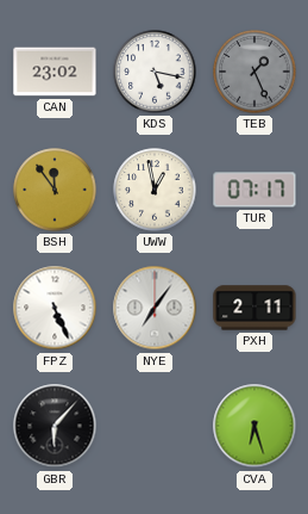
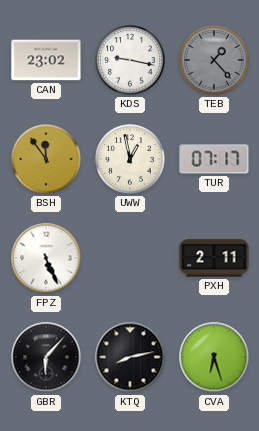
KDS: 5:17 -> 9:17
TEB: 1:26 -> 1:23
NYE: 7:06 -> none
KTQ: none -> 8:13
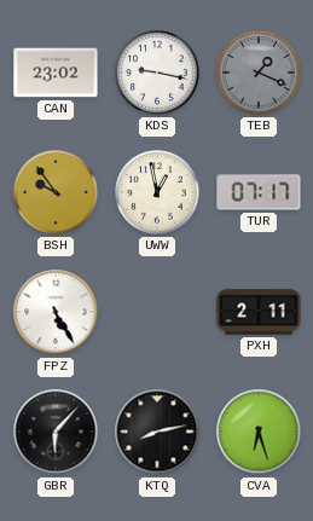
TEB: 1:23 -> 1:19
BSH: 11:54 -> 9:54
FPZ: 5:26 -> 5:25
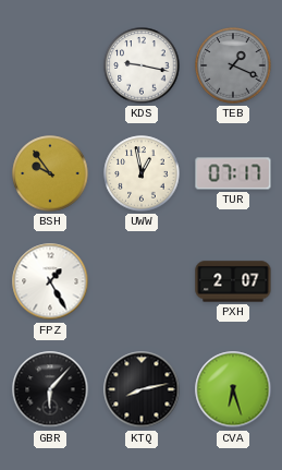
CAN: 23:02 -> none
FPZ: 5:25 -> 1:25
PXH: 2:11 -> 2:07
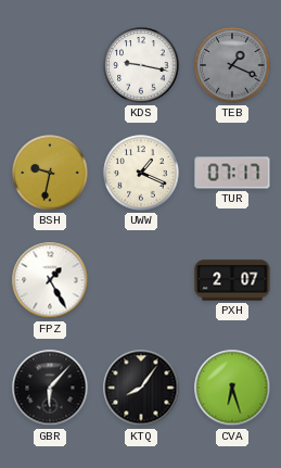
BSH: 9:54 -> 9:32
UWW: 12:58 -> 1:19
KTQ: 8:13 -> 8:06
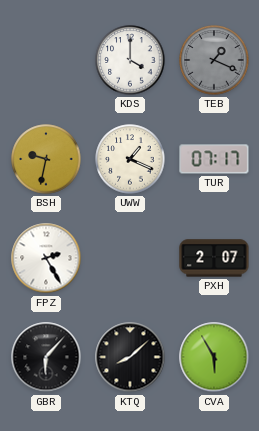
KDS: 9:17 -> 4:00
FPZ: 1:25 -> 2:25
KTQ: 8:06 -> 8:08
CVA: 6:27 -> 5:55
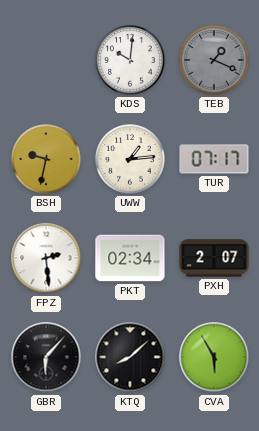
KDS: 4:00 -> 10:01
UWW: 1:19 -> 1:14
FPZ: 2:25 -> 2:29
PKT: none -> 02:34
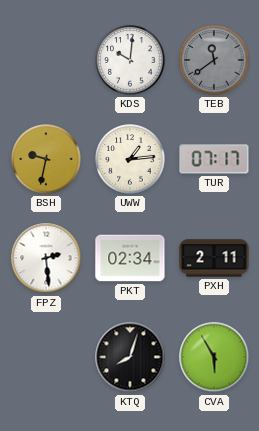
TEB: 1:19 -> 11:39
PXH: 2:07 -> 2:11
GBR: 6:07 -> none
KTQ: 8:08 -> 8:03
